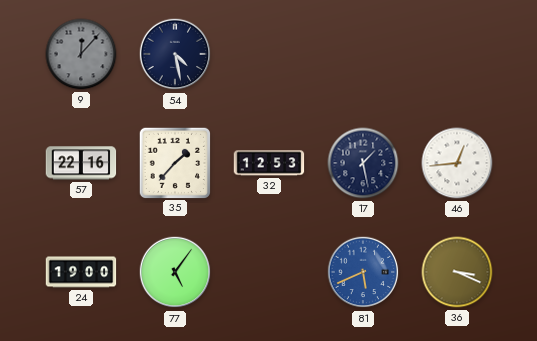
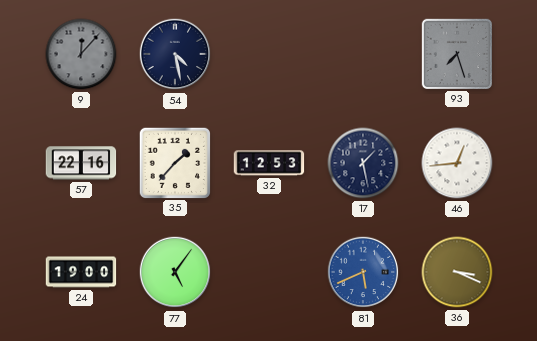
93: none -> 7:27
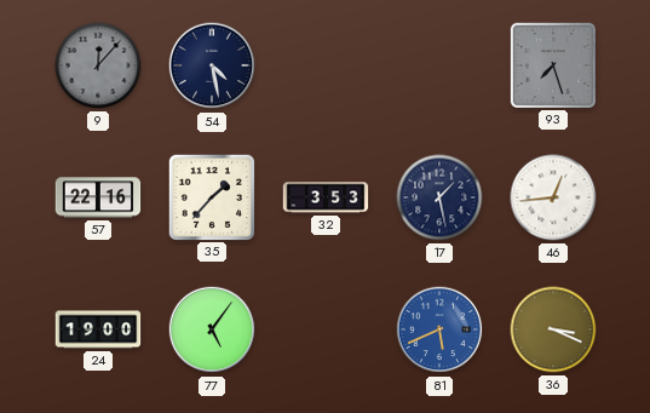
32: 12:53 -> 3:53
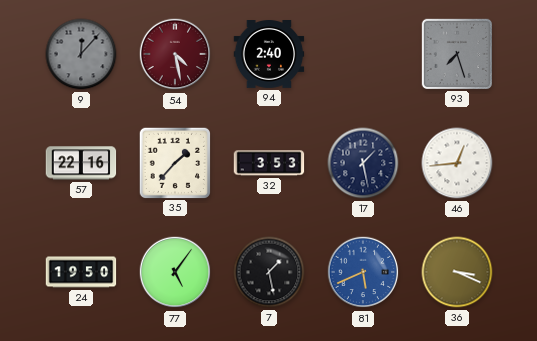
54 dial: navy -> burgundy
94: none -> 2:40
24: 19:00 -> 19:50
7: none -> 1:28
